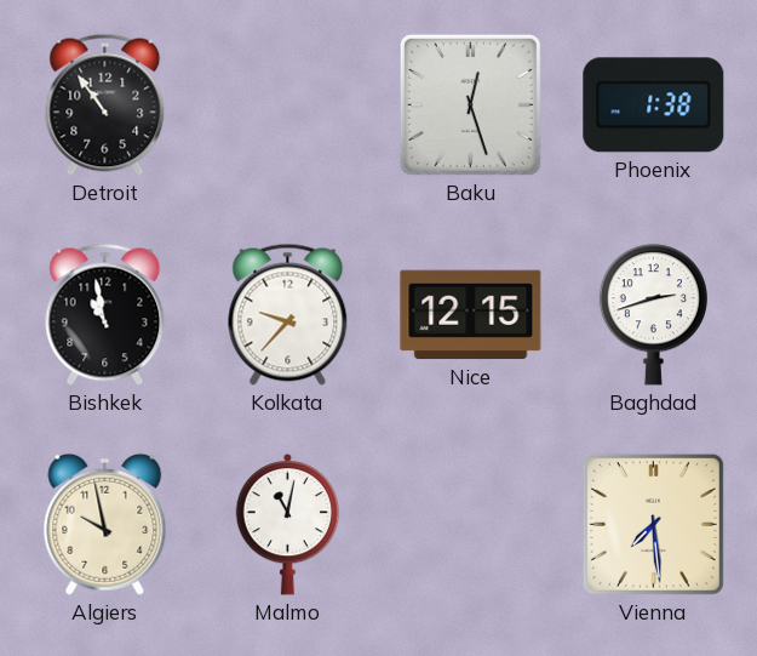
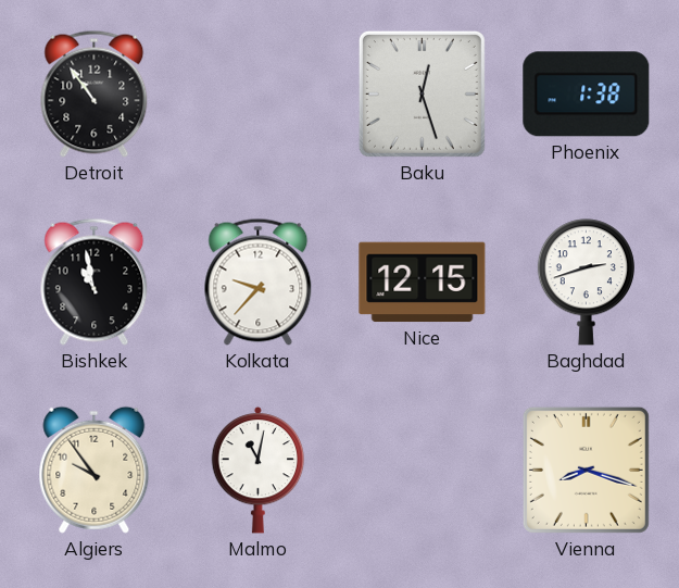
Algiers: 9:58 -> 9:54
Vienna: 7:29 -> 8:18
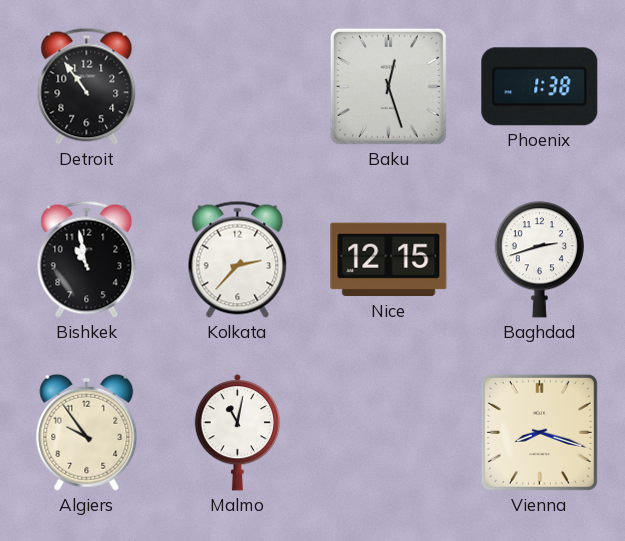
Kolkata: 9:37 -> 2:37
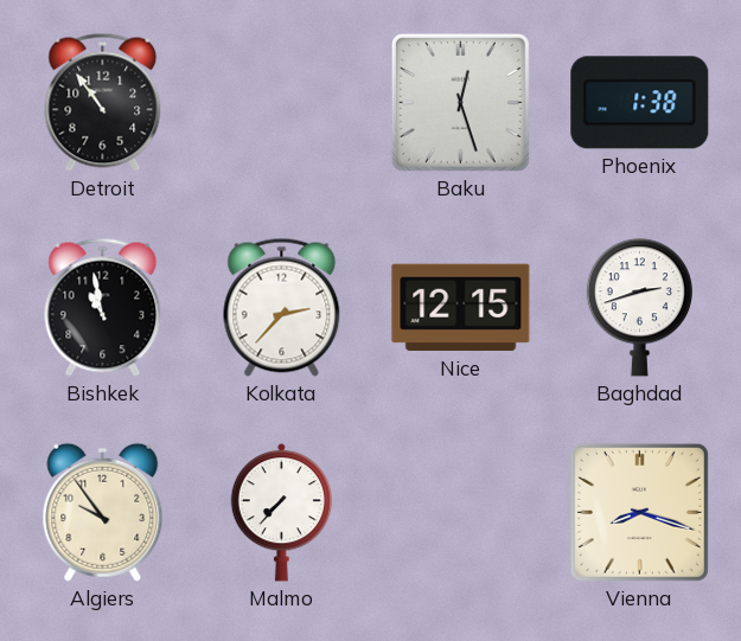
Malmo: 11:02 -> 7:37
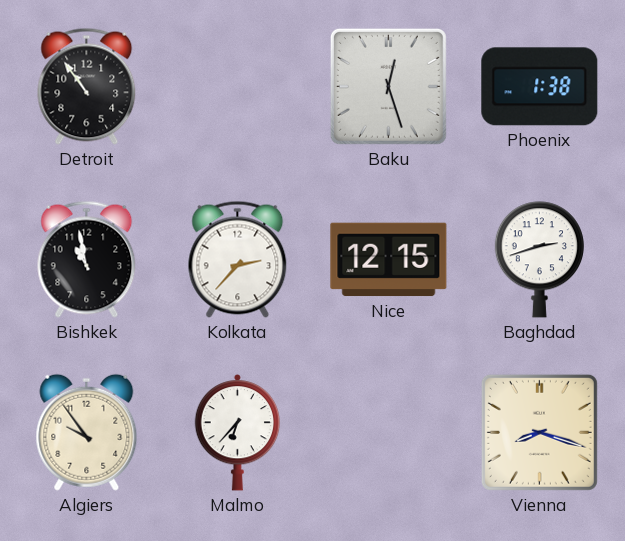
Malmo: 7:37 -> 6:37
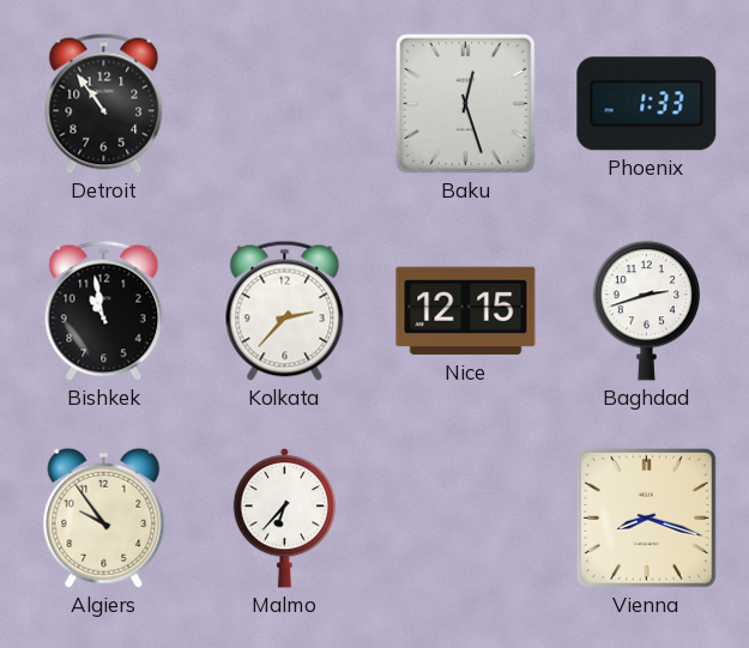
Phoenix: 1:38 -> 1:33
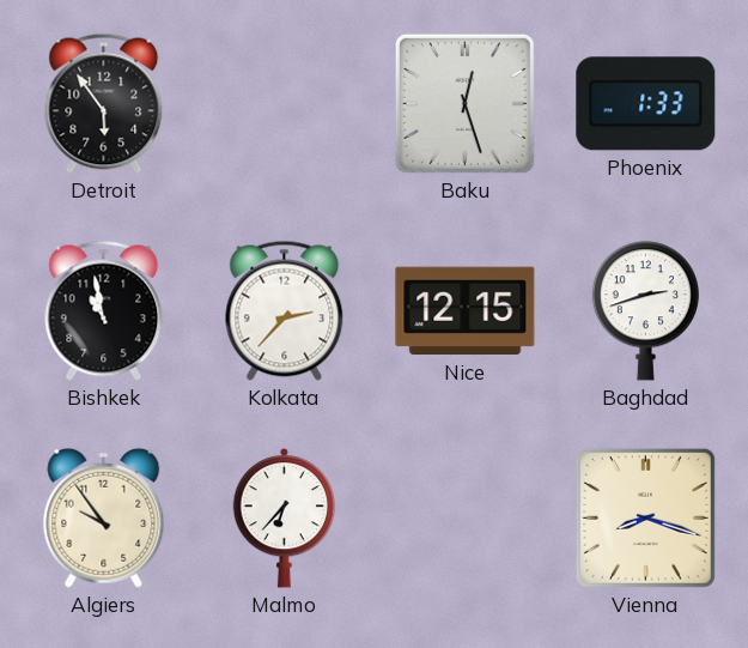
Detroit: 10:54 -> 5:54
